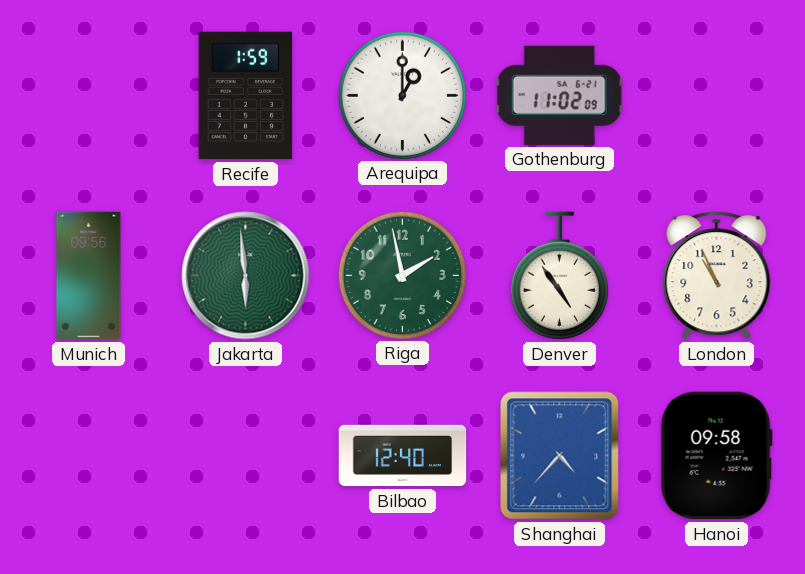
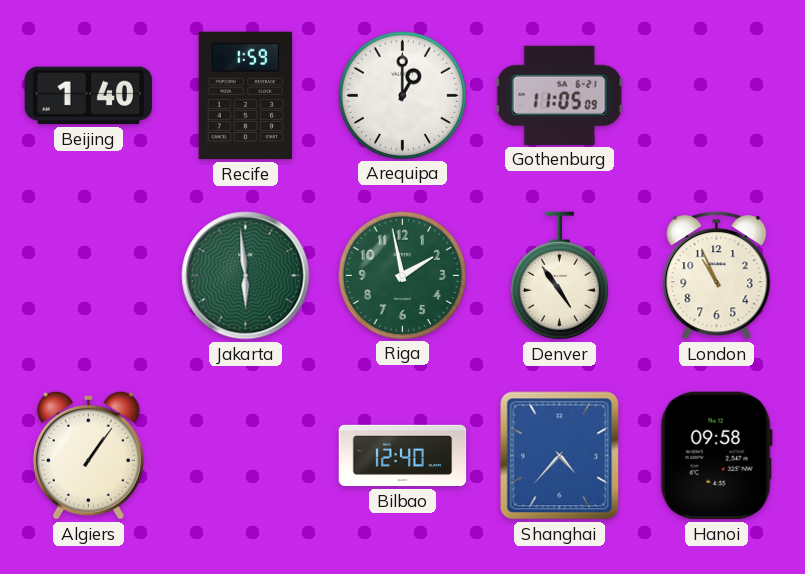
Beijing: none -> 1:40
Gothenburg: 11:02 -> 11:05
Munich: 09:56 -> none
Algiers: none -> 1:06
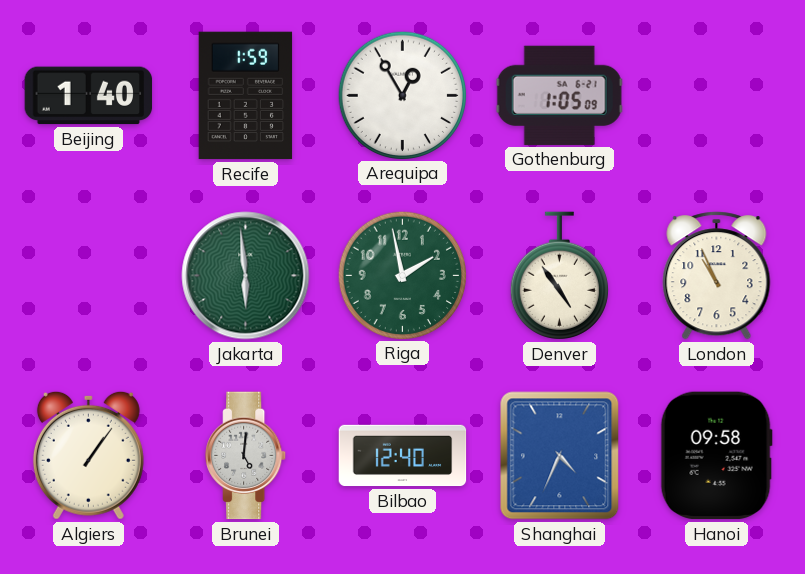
Arequipa: 1:00 -> 12:55
Gothenburg: 11:05 -> 1:05
Brunei: none -> 5:01
Shanghai: 4:37 -> 4:34
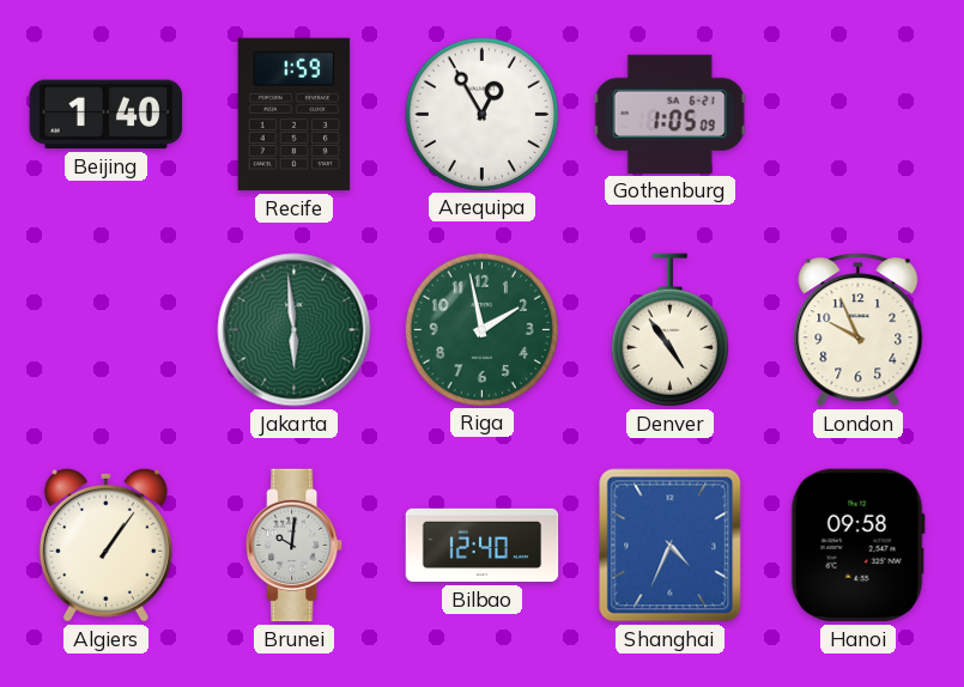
London: 10:56 -> 9:56
Brunei: 5:01 -> 10:01
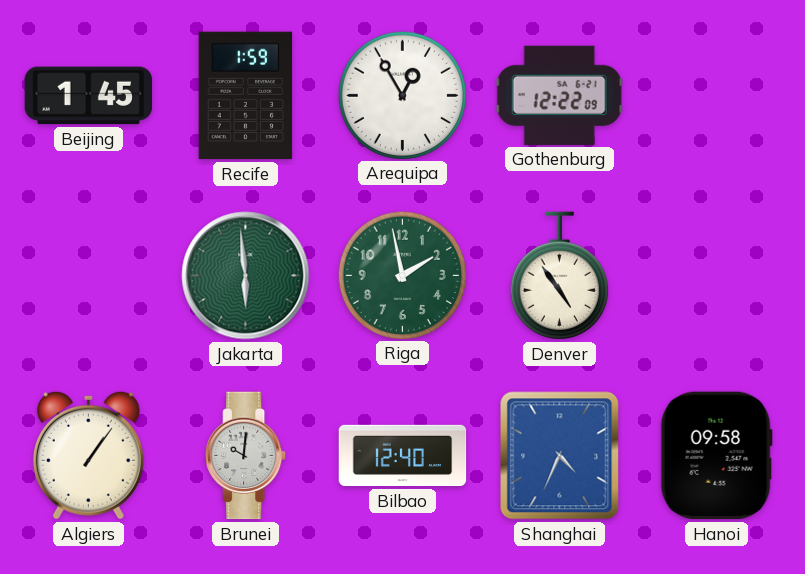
Beijing: 1:40 -> 1:45
Gothenburg: 1:05 -> 12:22
London: 9:56 -> none
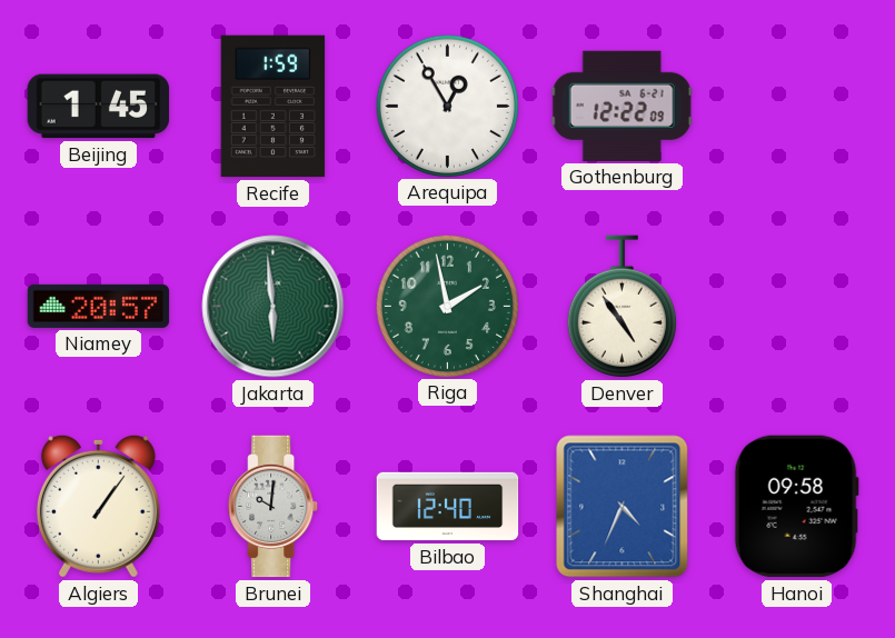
Niamey: none -> 20:57
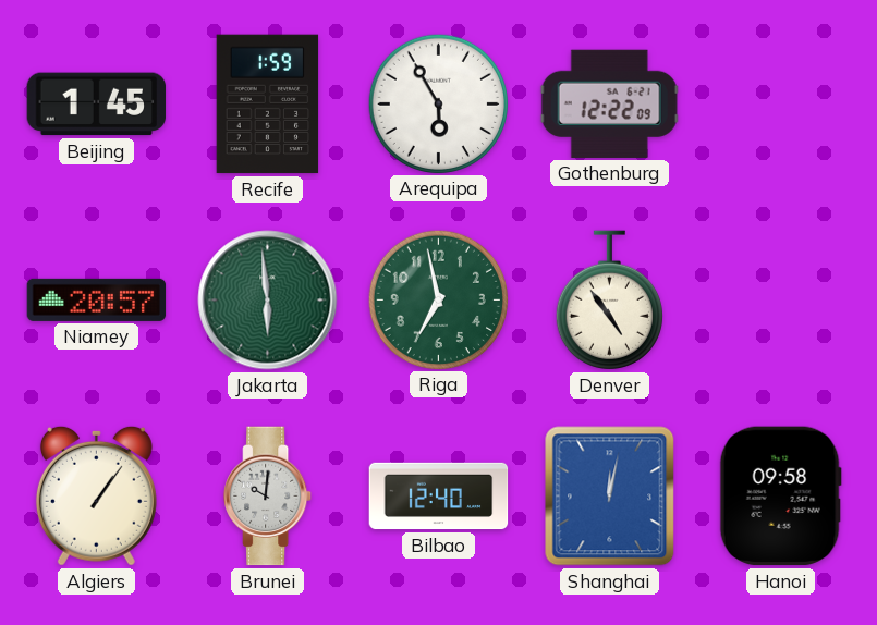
Arequipa: 12:55 -> 5:55
Riga: 1:58 -> 6:58
Shanghai: 4:34 -> 12:02
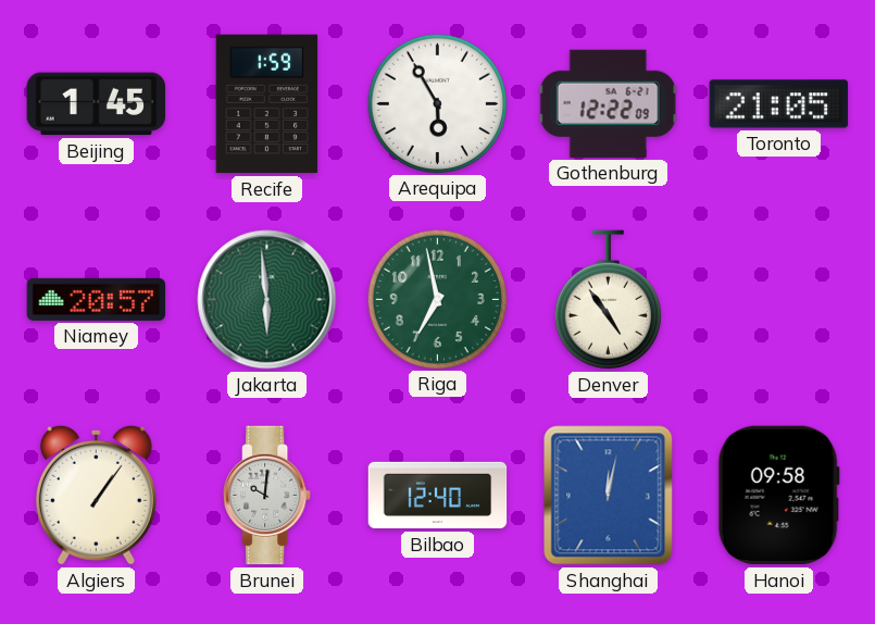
Toronto: none -> 21:05
